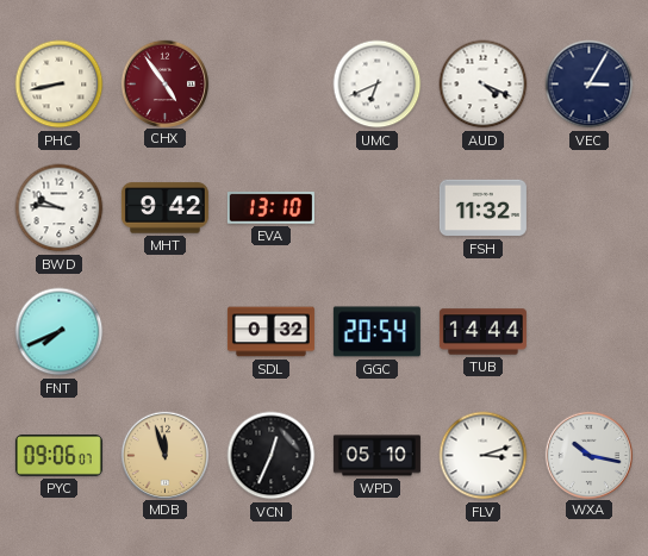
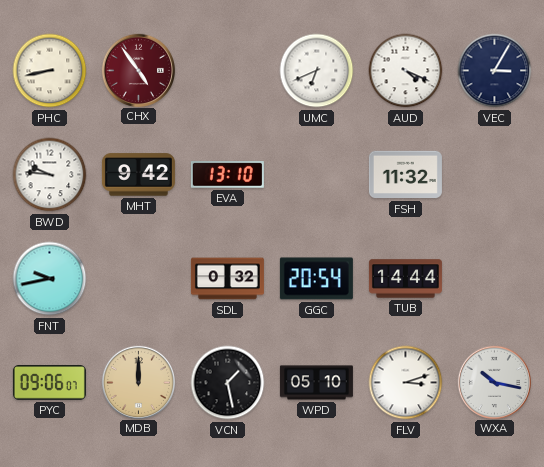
FNT: 7:41 -> 9:43
MDB: 11:57 -> 12:00
VCN: 12:34 -> 1:28
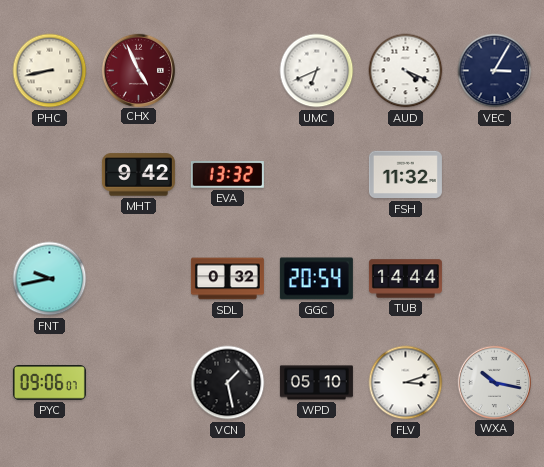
CHX: 4:54 -> 4:56
BWD: 9:46 -> none
EVA: 13:10 -> 13:32
MDB: 12:00 -> none
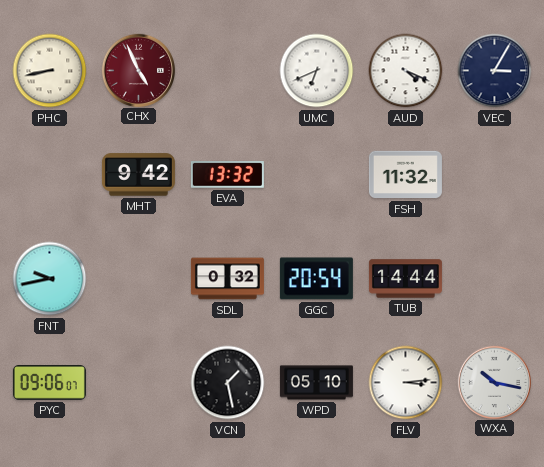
FLV: 3:12 -> 3:14
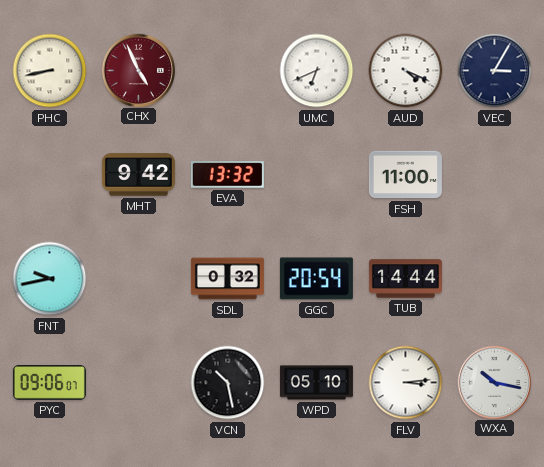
FSH: 11:32 -> 11:00
VCN: 1:28 -> 10:28
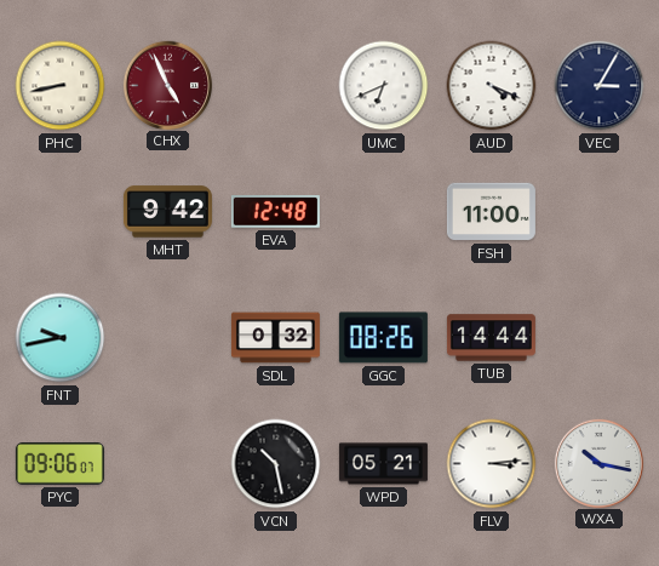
EVA: 13:32 -> 12:48
GGC: 20:54 -> 08:26
WPD: 05:10 -> 05:21
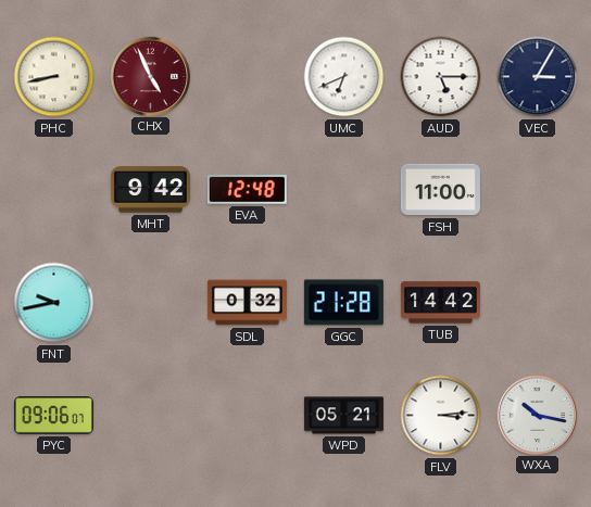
AUD: 4:19 -> 5:15
GGC: 08:26 -> 21:28
TUB: 14:44 -> 14:42
VCN: 10:28 -> none
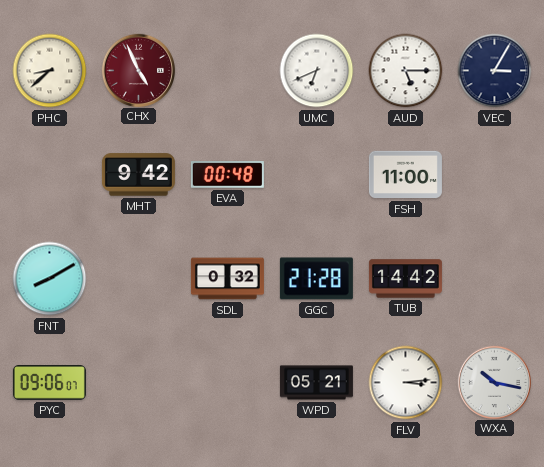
PHC: 8:43 -> 8:38
EVA: 12:48 -> 00:48
FNT: 9:43 -> 8:10
